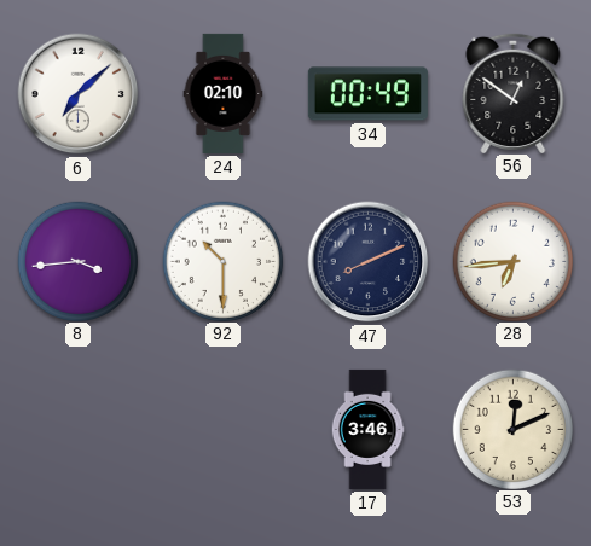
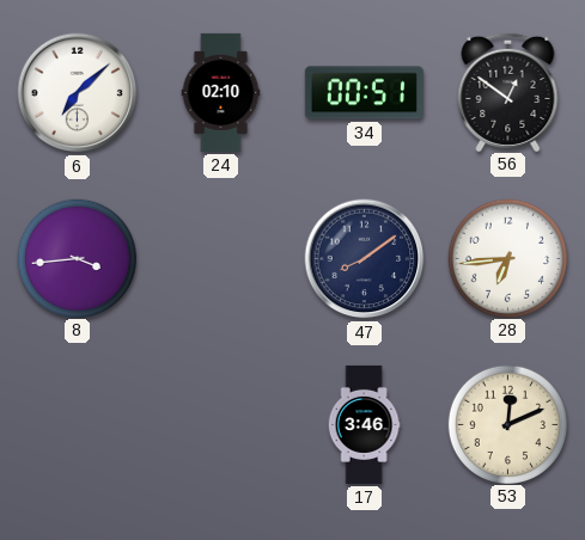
34: 00:49 -> 00:51
92: 10:30 -> none
47: 8:11 -> 8:09
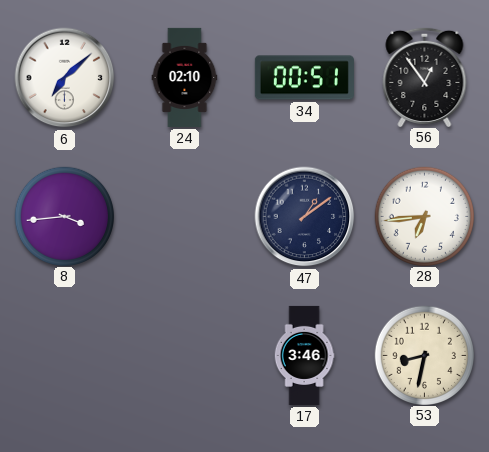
56: 12:51 -> 12:54
47: 8:09 -> 1:09
53: 12:11 -> 8:32
